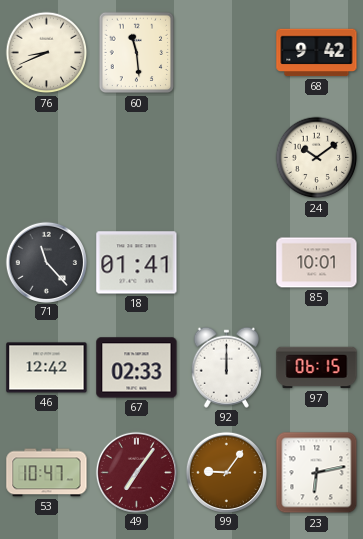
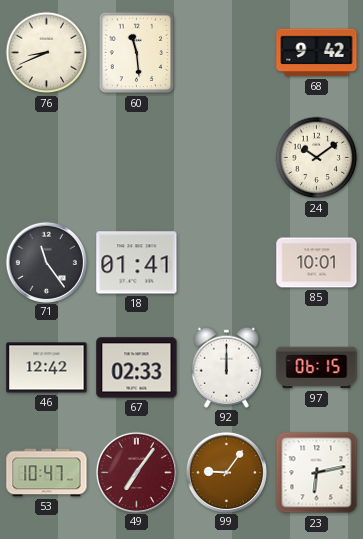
71: 11:23 -> 11:24
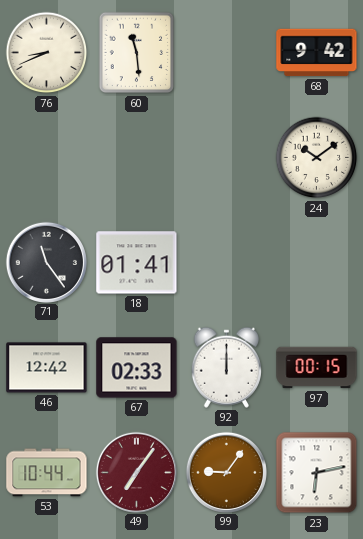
85: 10:01 -> none
97: 06:15 -> 00:15
53: 10:47 -> 10:44
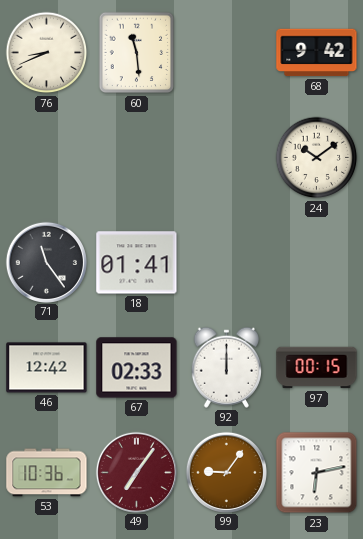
53: 10:44 -> 10:36
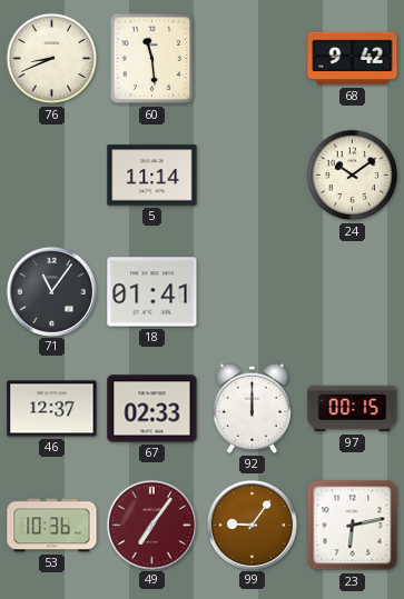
5: none -> 11:14
71: 11:24 -> 11:06
46: 12:42 -> 12:37
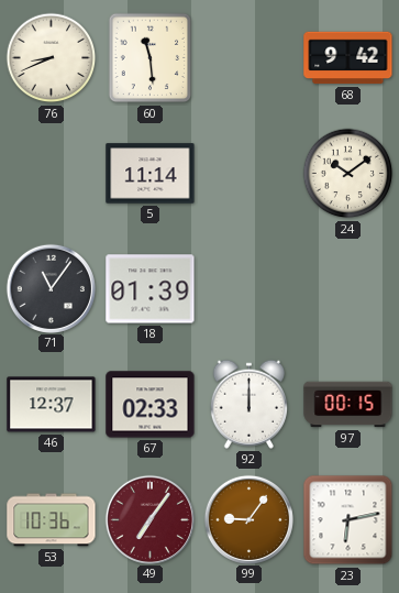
18: 01:41 -> 01:39
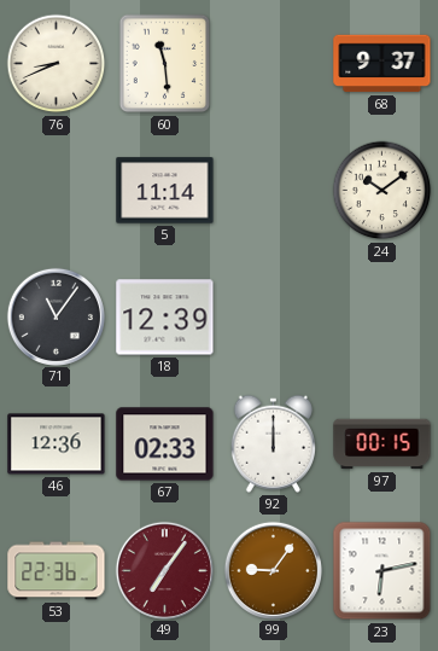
68: 9:42 -> 9:37
18: 01:39 -> 12:39
46: 12:37 -> 12:36
53: 10:36 -> 22:36
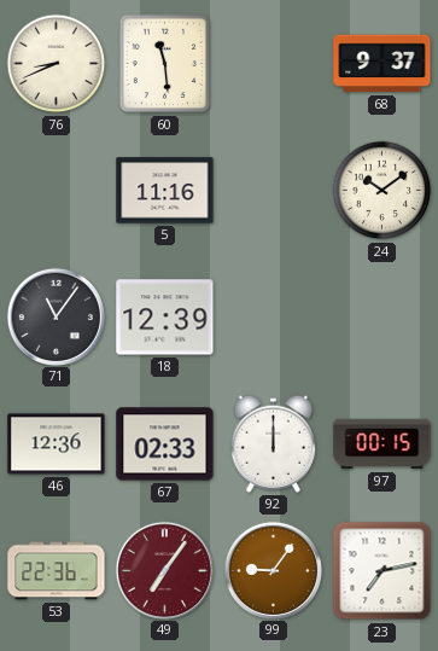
5: 11:14 -> 11:16
23: 6:13 -> 7:13
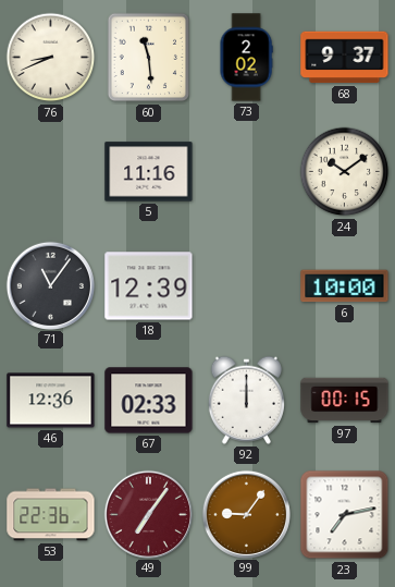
73: none -> 2:02
6: none -> 10:00
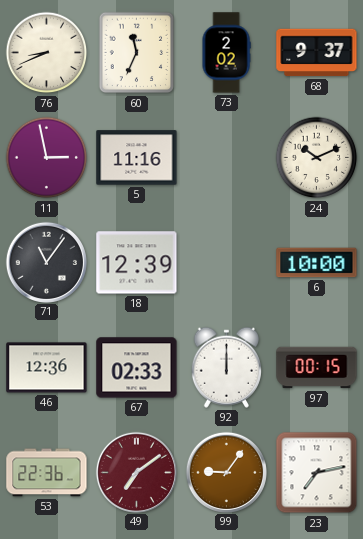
60: 11:29 -> 11:34
11: none -> 2:58
24: 10:09 -> 10:11
49: 7:06 -> 7:09
